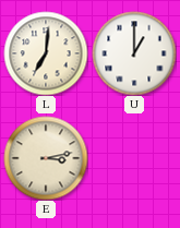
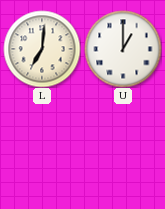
E: 3:13 -> none
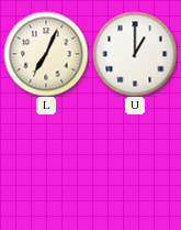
L: 7:01 -> 7:04
